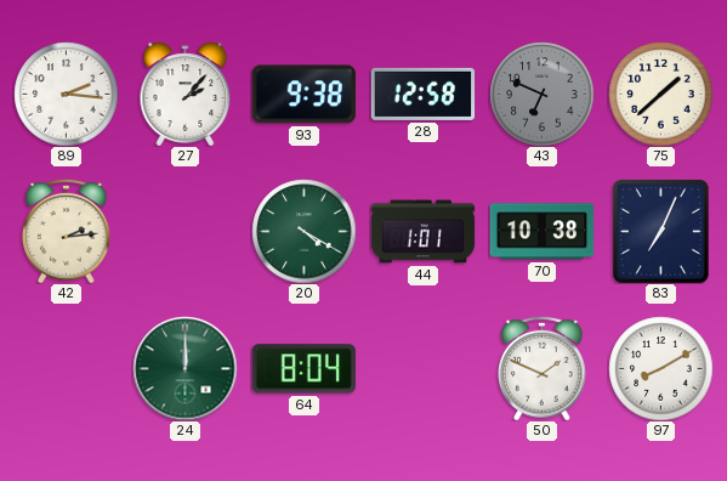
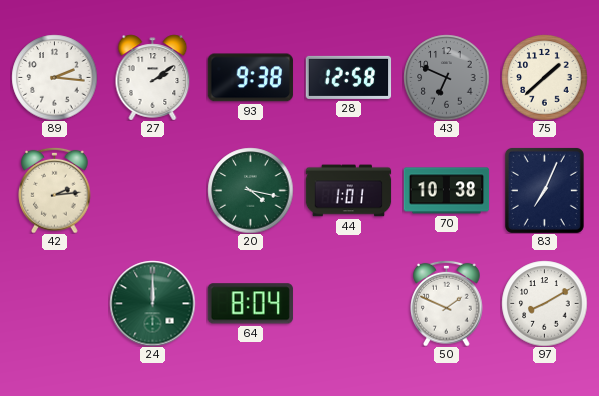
27: 2:07 -> 2:09
20: 4:20 -> 4:17
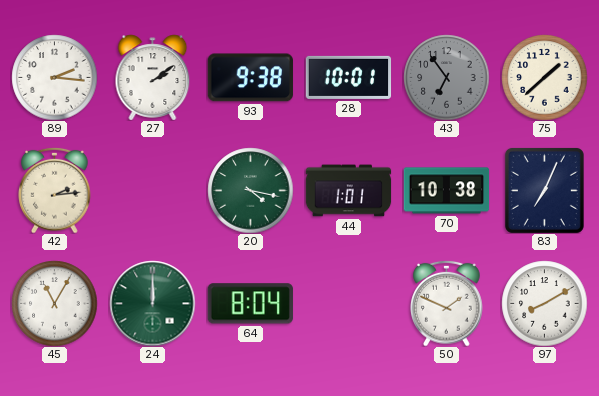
28: 12:58 -> 10:01
43: 6:49 -> 6:54
45: none -> 11:05
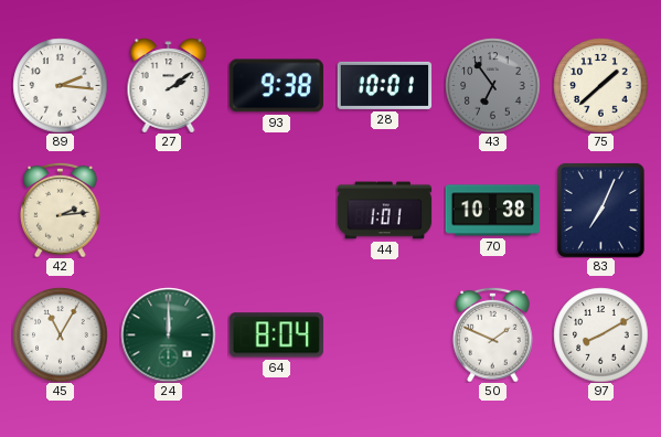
20: 4:17 -> none
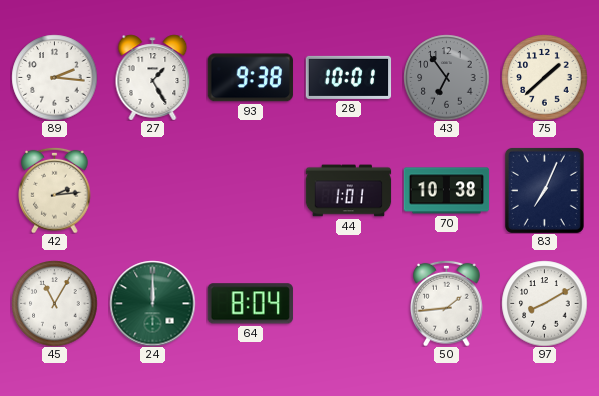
27: 2:09 -> 1:25
50: 1:49 -> 1:44
